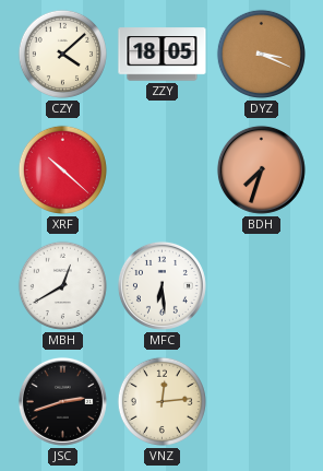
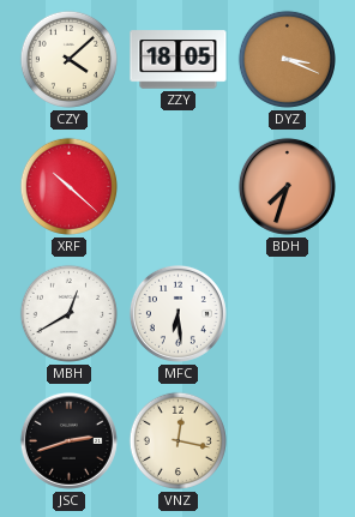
VNZ: 12:14 -> 12:17
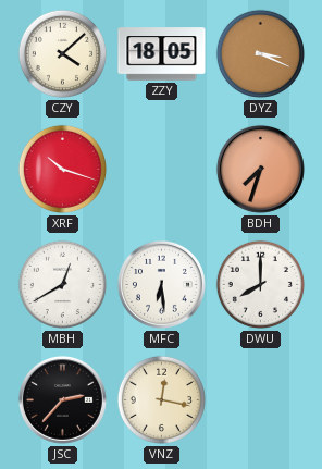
XRF: 10:22 -> 10:18
DWU: none -> 8:00
JSC: 2:42 -> 2:37
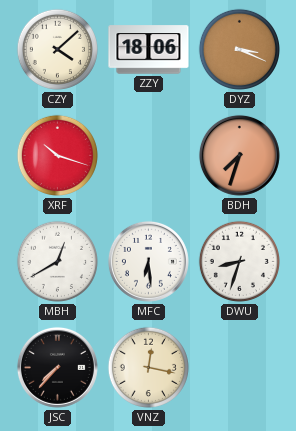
ZZY: 18:05 -> 18:06
DWU: 8:00 -> 8:33
JSC: 2:37 -> 7:37
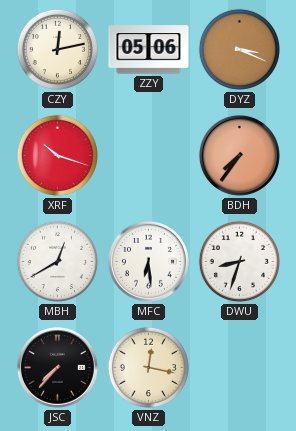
CZY: 4:08 -> 12:13
ZZY: 18:06 -> 05:06
BDH: 7:33 -> 7:36
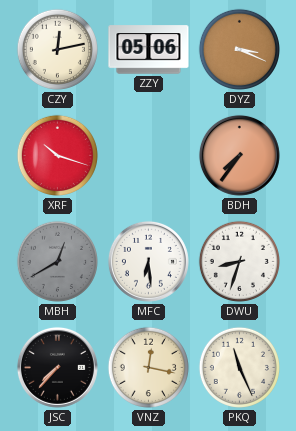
MBH dial: white -> grey
PKQ: none -> 11:26
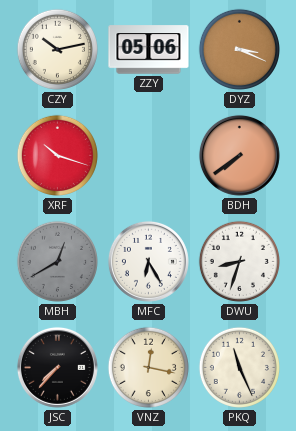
CZY: 12:13 -> 10:13
BDH: 7:36 -> 7:39
MFC: 6:29 -> 6:25
